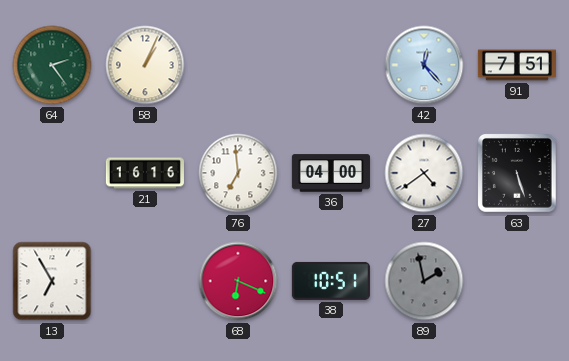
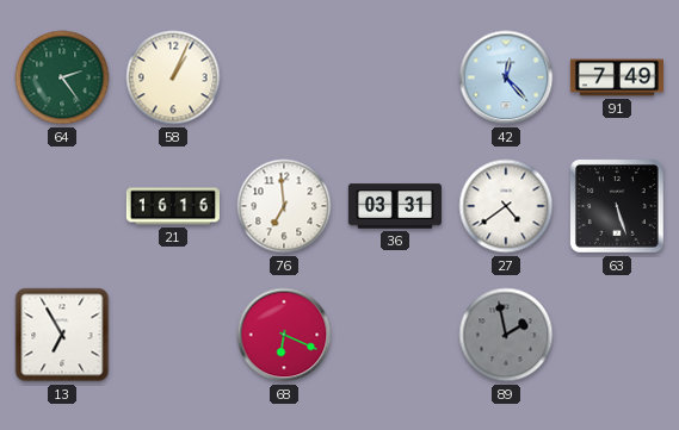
91: 7:51 -> 7:49
36: 04:00 -> 03:31
38: 10:51 -> none
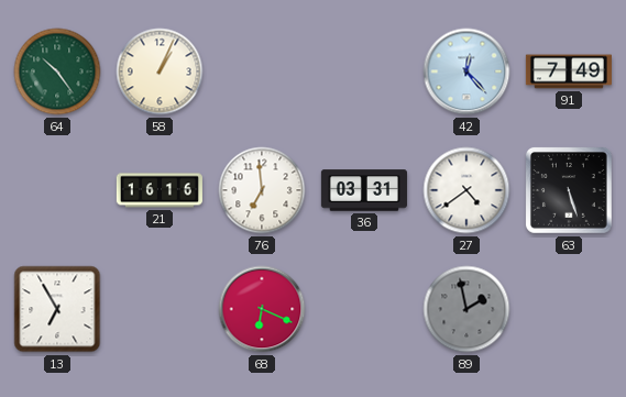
64: 2:24 -> 10:24
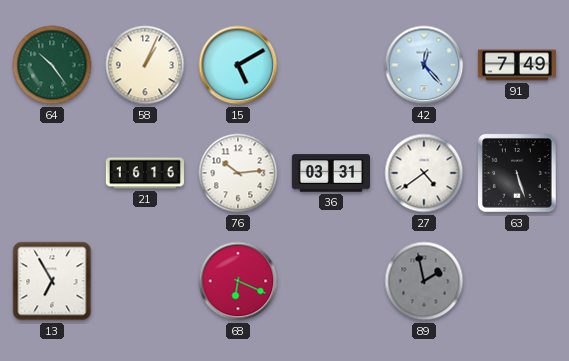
15: none -> 5:10
76: 6:59 -> 10:14
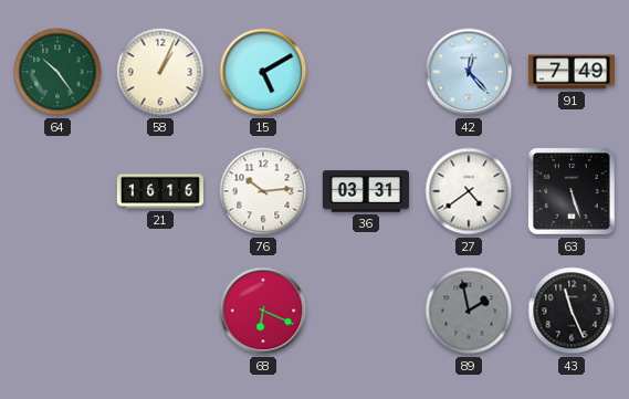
13: 6:55 -> none
43: none -> 11:26
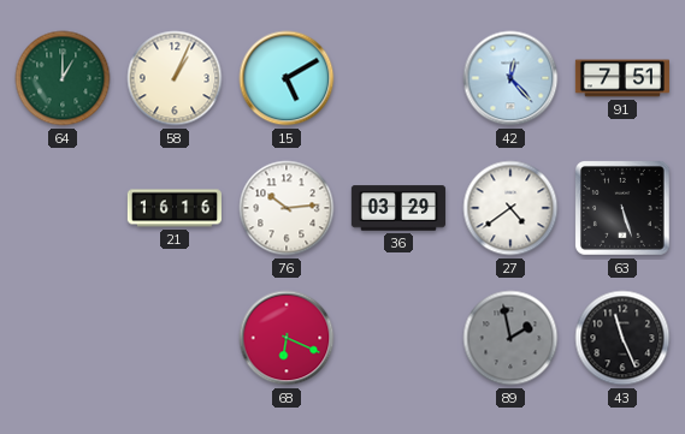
64: 10:24 -> 1:00
91: 7:49 -> 7:51
36: 03:31 -> 03:29
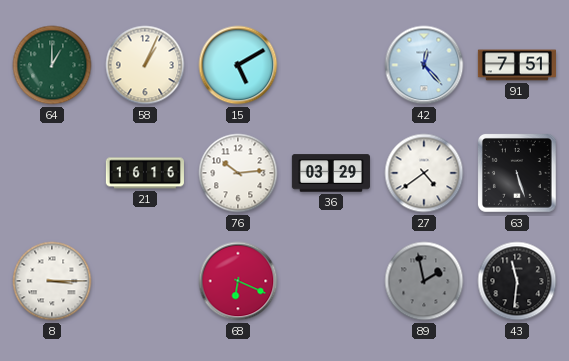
8: none -> 3:15
43: 11:26 -> 11:31
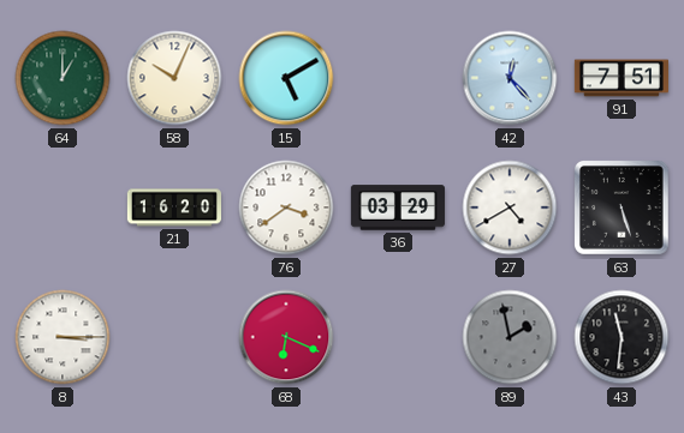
58: 1:04 -> 10:04
21: 16:16 -> 16:20
76: 10:14 -> 3:39
27: 4:39 -> 4:40
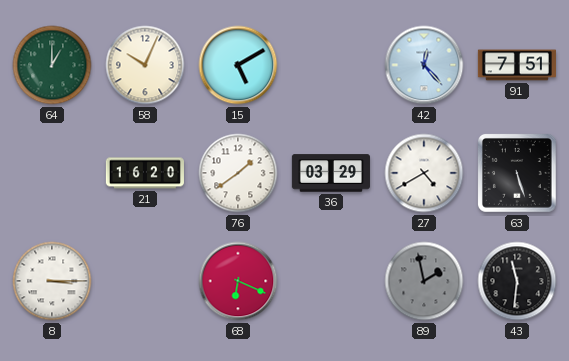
76: 3:39 -> 1:39
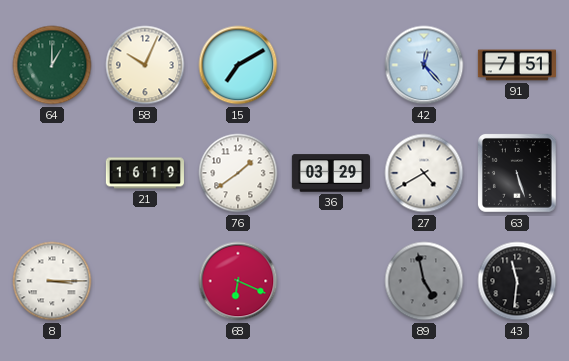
15: 5:10 -> 7:10
21: 16:20 -> 16:19
89: 1:58 -> 4:58
